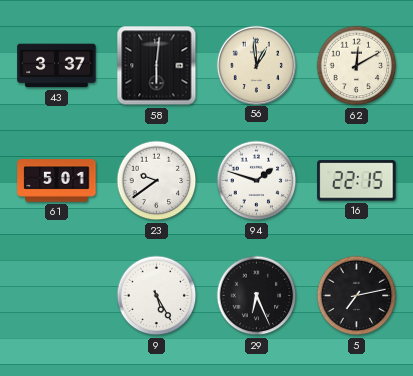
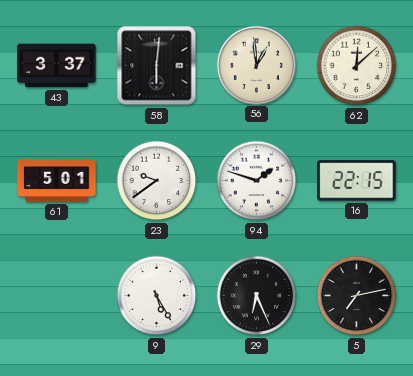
62: 12:10 -> 12:08
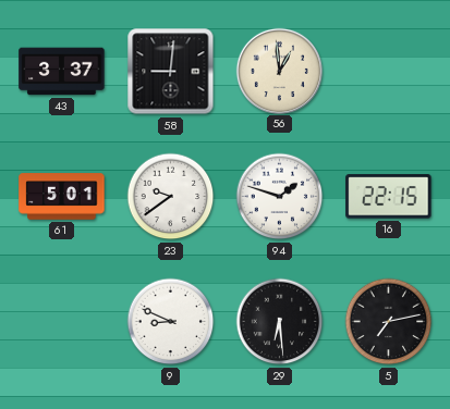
58: 6:01 -> 9:01
62: 12:08 -> none
9: 5:25 -> 8:49
29: 6:26 -> 6:29
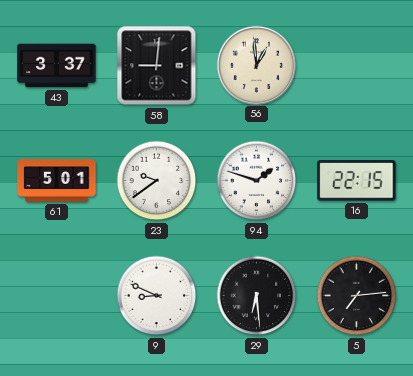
5: 7:13 -> 7:14
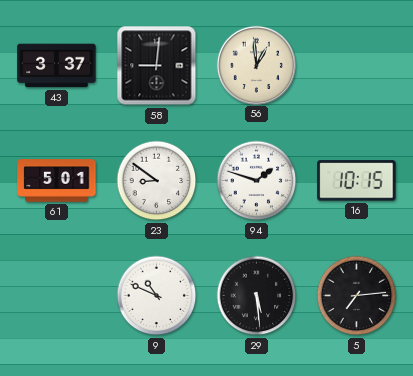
23: 9:39 -> 8:51
16: 22:15 -> 10:15
9: 8:49 -> 10:49
29: 6:29 -> 5:29
